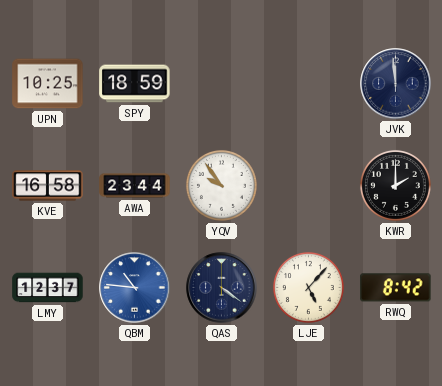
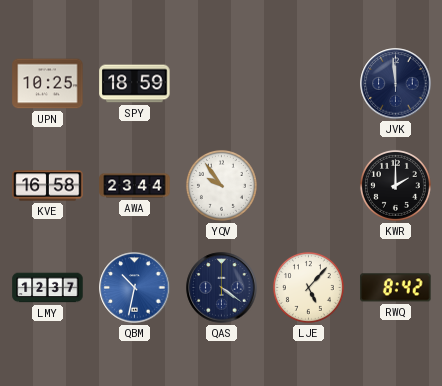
QBM: 10:46 -> 10:32
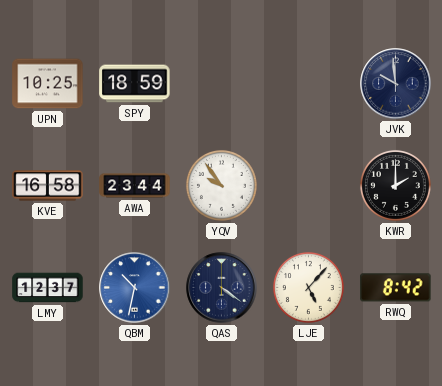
JVK: 11:59 -> 9:59
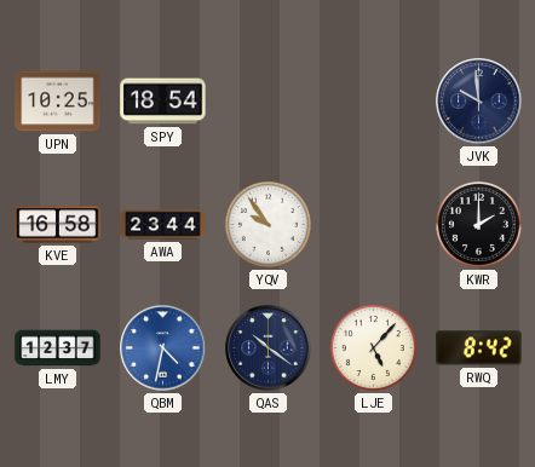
SPY: 18:59 -> 18:54
QBM: 10:32 -> 4:32
QAS: 4:21 -> 10:21
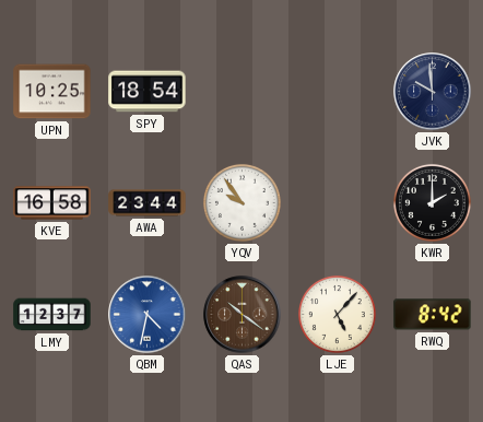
QAS dial: navy -> brown
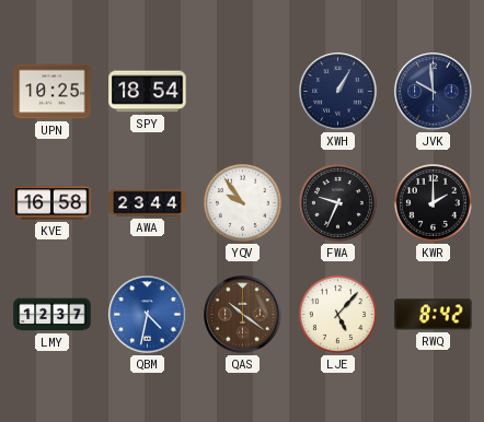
XWH: none -> 1:05
FWA: none -> 9:34
